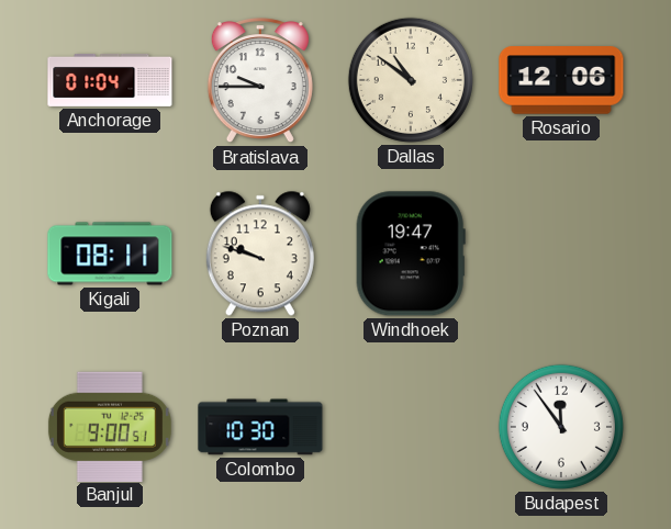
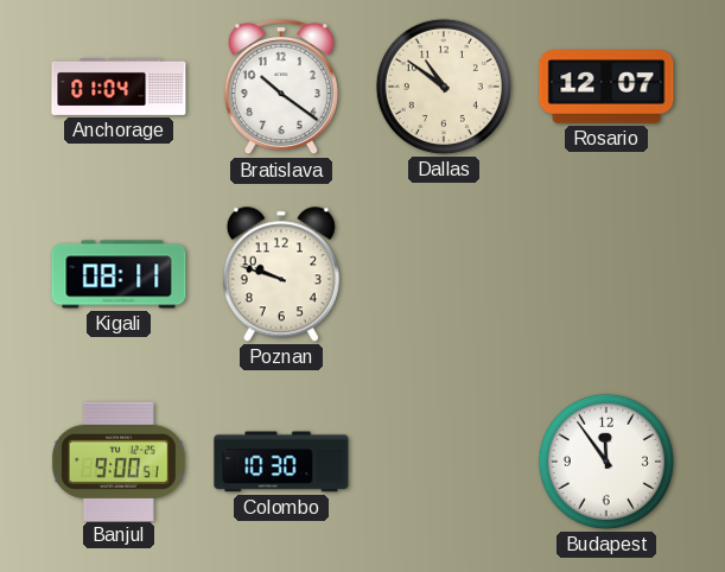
Bratislava: 9:45 -> 10:21
Rosario: 12:06 -> 12:07
Windhoek: 19:47 -> none
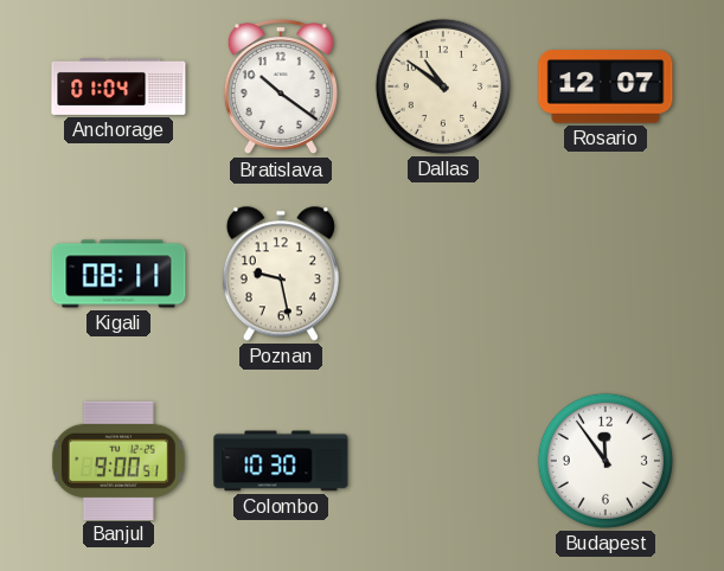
Poznan: 9:48 -> 9:28
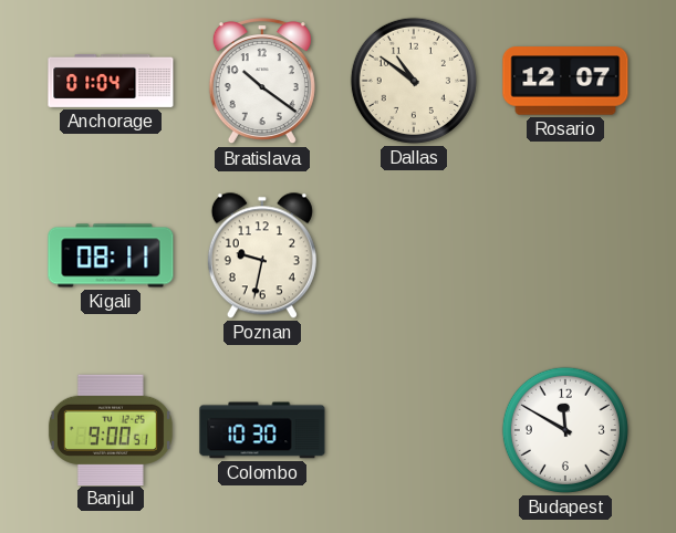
Poznan: 9:28 -> 9:32
Budapest: 11:54 -> 11:50
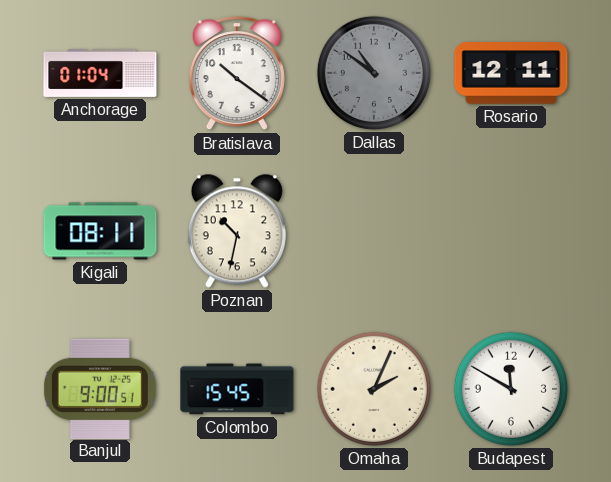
Dallas dial: cream -> grey
Rosario: 12:07 -> 12:11
Poznan: 9:32 -> 10:32
Colombo: 10:30 -> 15:45
Omaha: none -> 2:04
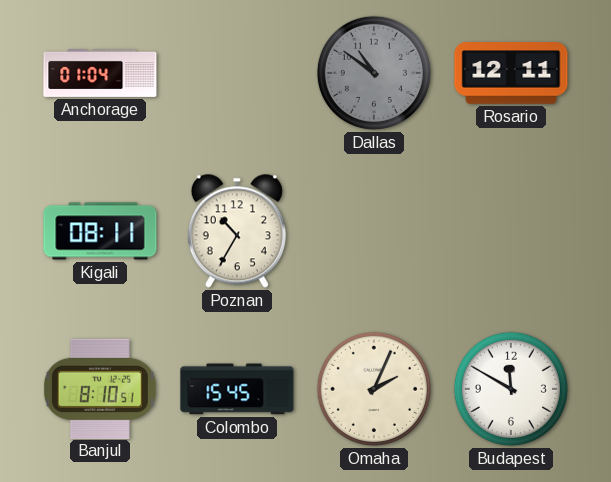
Bratislava: 10:21 -> none
Poznan: 10:32 -> 10:35
Banjul: 9:00 -> 8:10
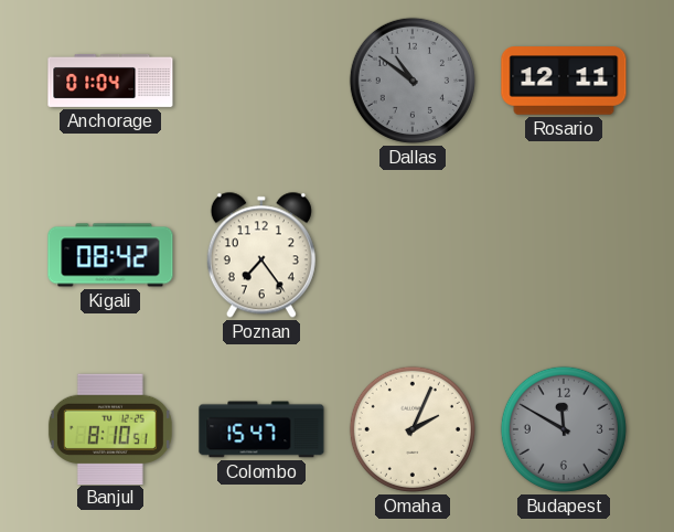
Kigali: 08:11 -> 08:42
Poznan: 10:35 -> 7:24
Colombo: 15:45 -> 15:47
Budapest dial: white -> grey
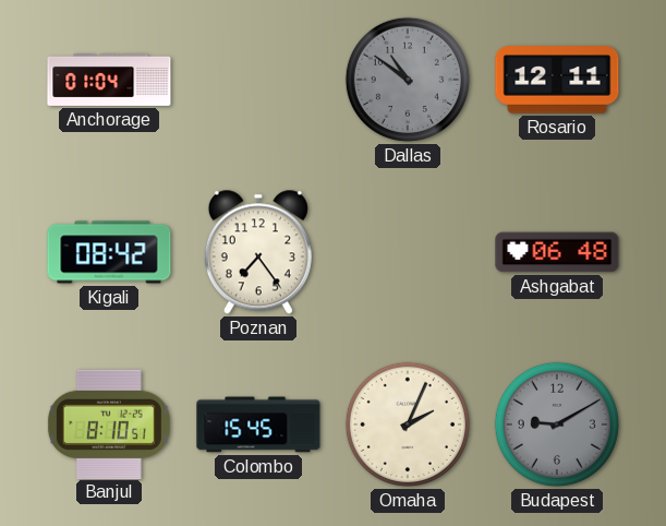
Ashgabat: none -> 06:48
Colombo: 15:47 -> 15:45
Budapest: 11:50 -> 9:10
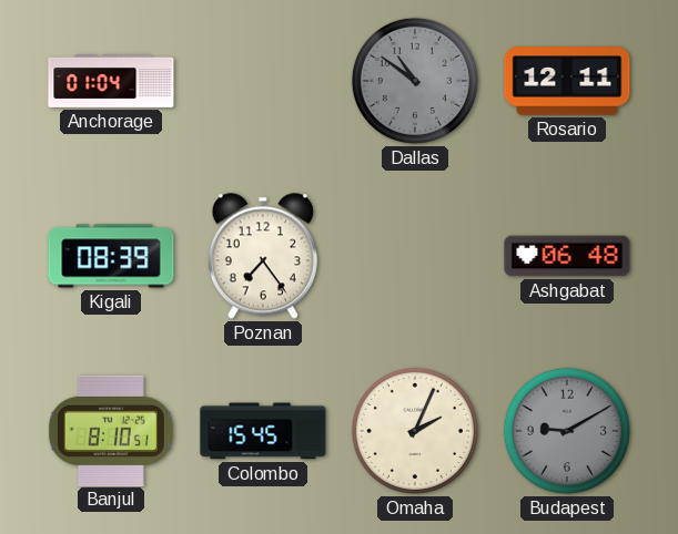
Kigali: 08:42 -> 08:39
